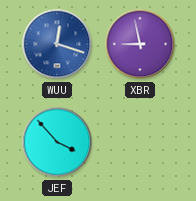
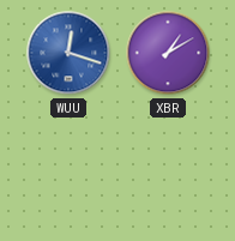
XBR: 8:58 -> 1:10
JEF: 3:53 -> none
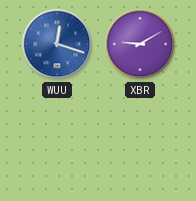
XBR: 1:10 -> 9:10
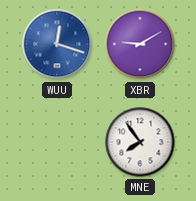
MNE: none -> 7:54
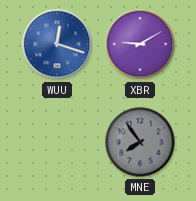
MNE dial: white -> grey
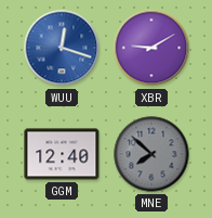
GGM: none -> 12:40
MNE: 7:54 -> 7:52
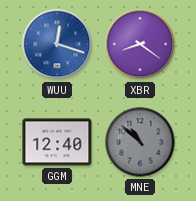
XBR: 9:10 -> 8:21
MNE: 7:52 -> 10:52
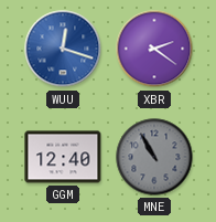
XBR: 8:21 -> 2:21
MNE: 10:52 -> 10:55
